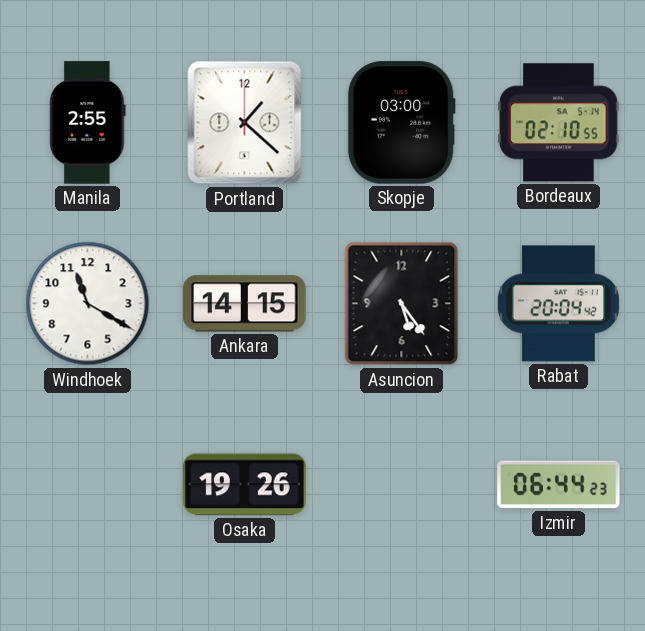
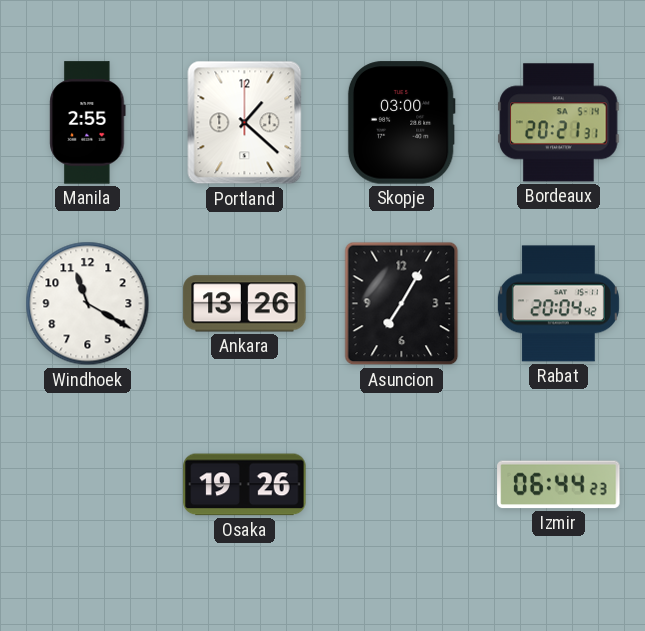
Bordeaux: 02:10 -> 20:21
Ankara: 14:15 -> 13:26
Asuncion: 5:24 -> 7:05
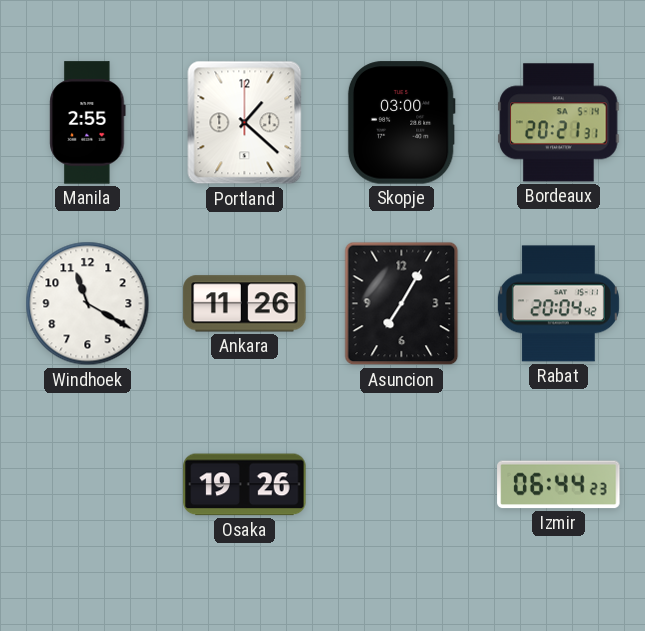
Ankara: 13:26 -> 11:26
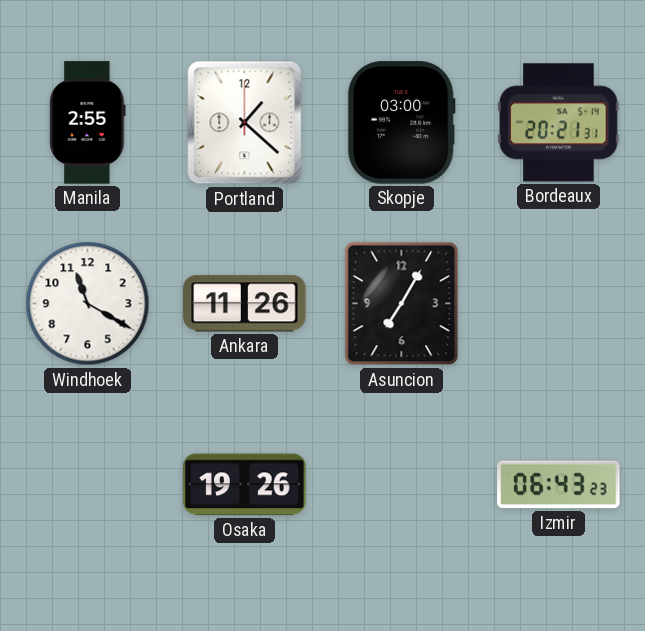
Rabat: 20:04 -> none
Izmir: 06:44 -> 06:43
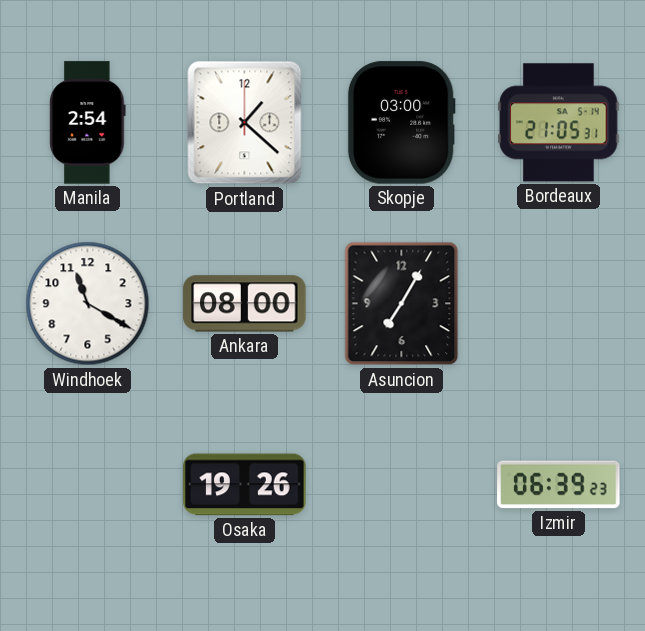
Manila: 2:55 -> 2:54
Bordeaux: 20:21 -> 21:05
Ankara: 11:26 -> 08:00
Izmir: 06:43 -> 06:39
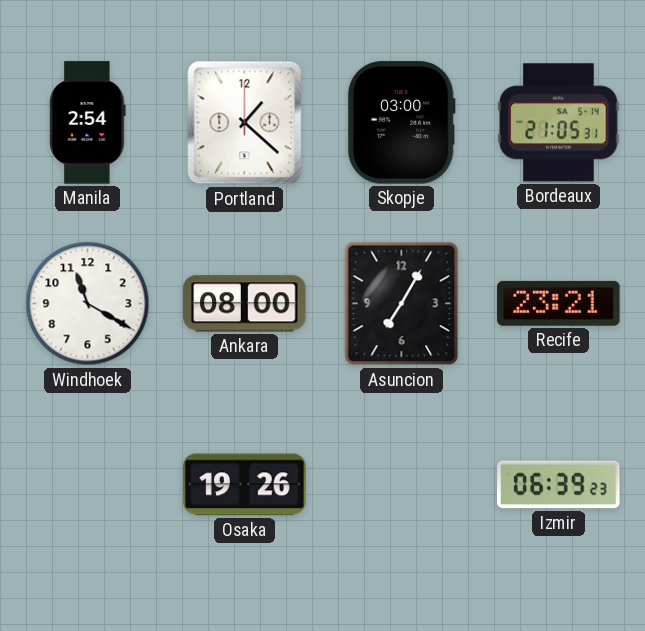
Recife: none -> 23:21
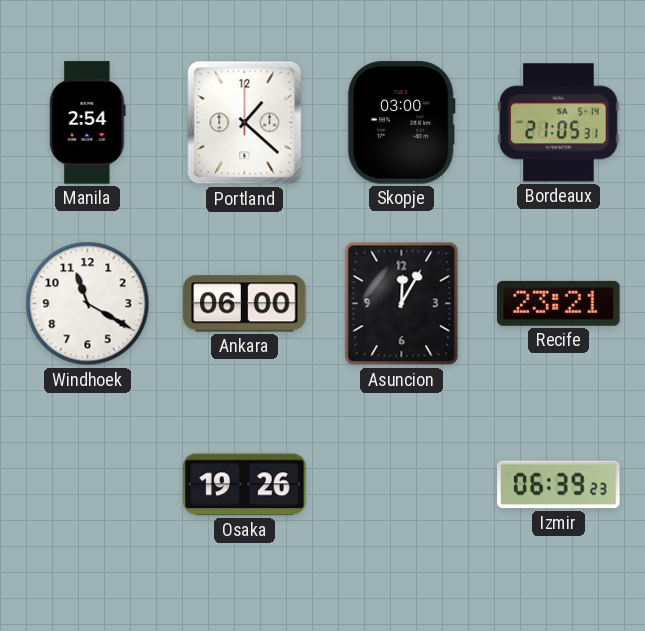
Ankara: 08:00 -> 06:00
Asuncion: 7:05 -> 12:05
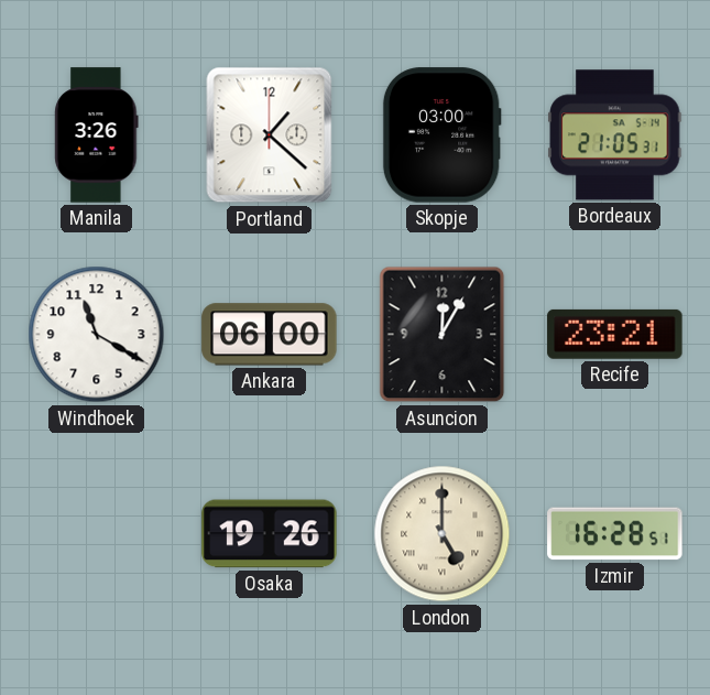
Manila: 2:54 -> 3:26
London: none -> 5:00
Izmir: 06:39 -> 16:28
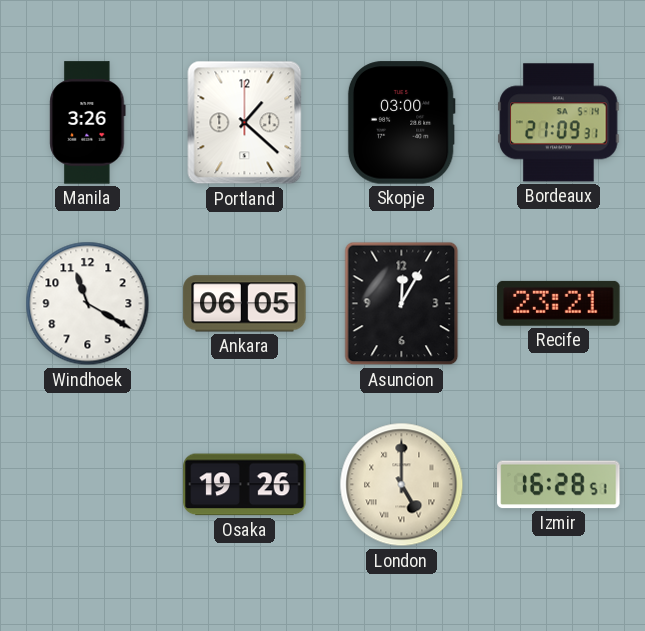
Bordeaux: 21:05 -> 21:09
Ankara: 06:00 -> 06:05
